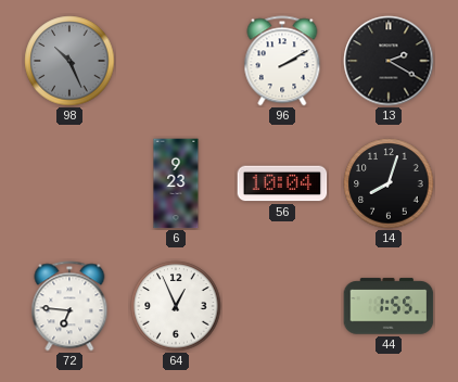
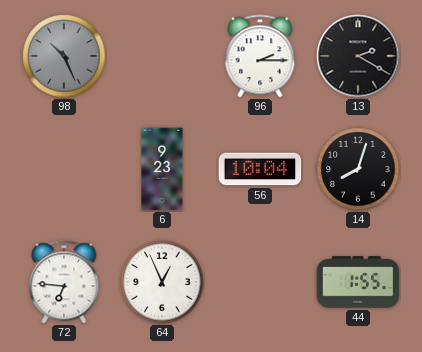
96: 2:10 -> 2:15
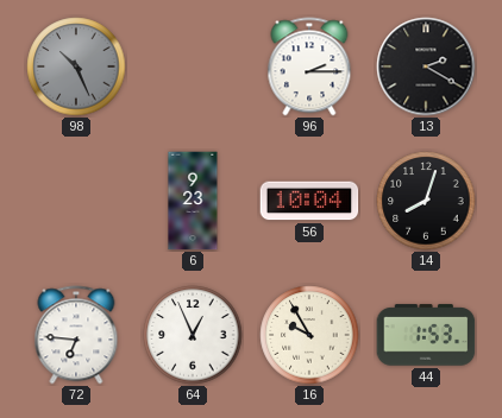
16: none -> 9:55
44: 1:55 -> 1:53
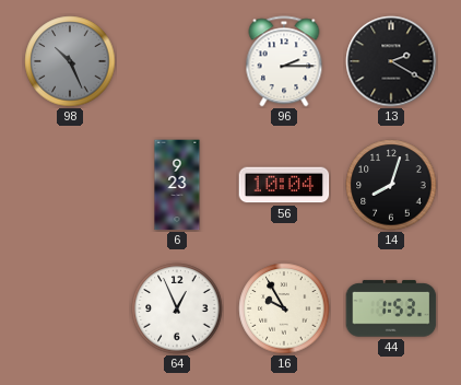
72: 6:46 -> none
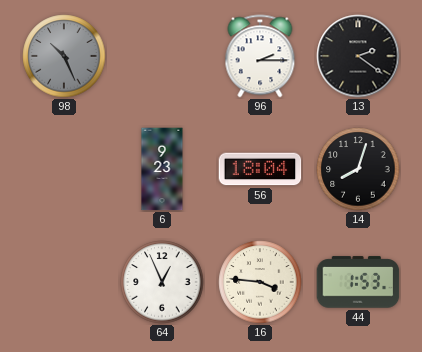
13: 2:20 -> 2:21
56: 10:04 -> 18:04
16: 9:55 -> 3:46
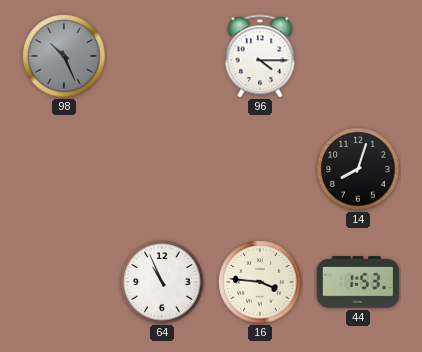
96: 2:15 -> 4:15
13: 2:21 -> none
6: 9:23 -> none
56: 18:04 -> none
64: 12:56 -> 10:56
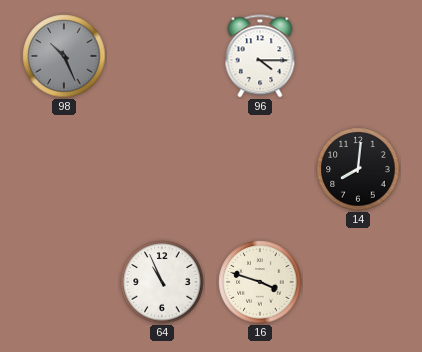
14: 8:03 -> 8:01
16: 3:46 -> 3:48
44: 1:53 -> none
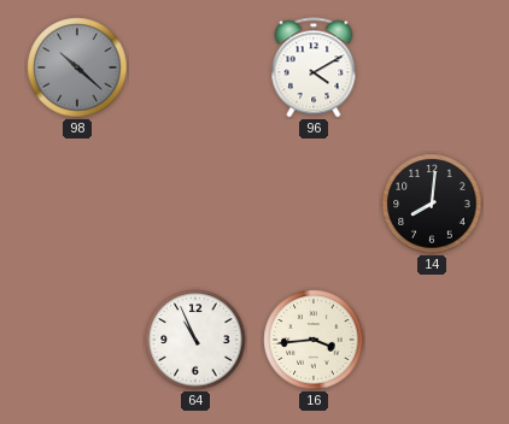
98: 10:26 -> 10:22
96: 4:15 -> 4:10
16: 3:48 -> 3:44
